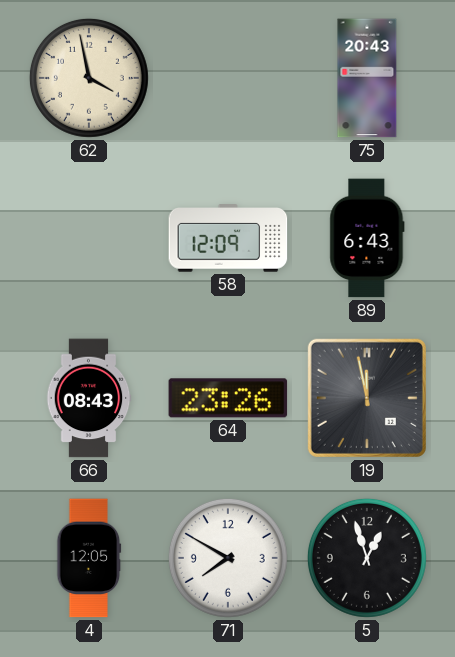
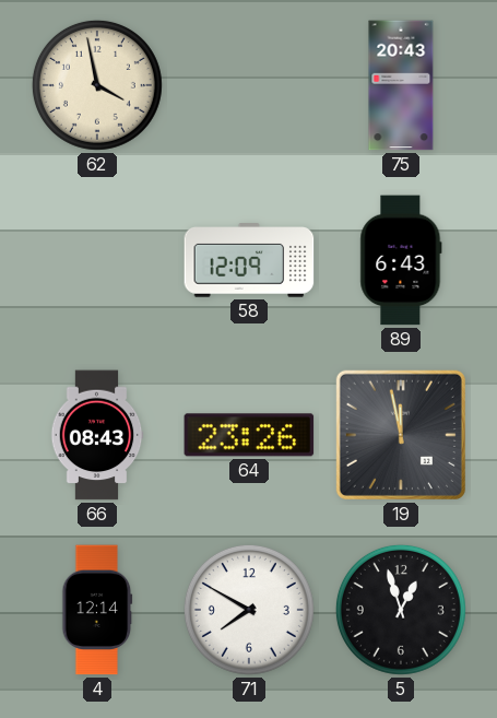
4: 12:05 -> 12:14
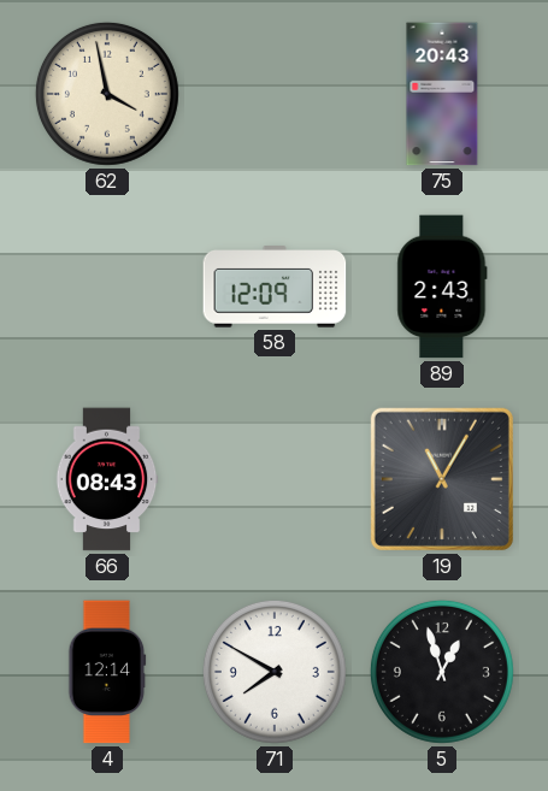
89: 6:43 -> 2:43
64: 23:26 -> none
19: 11:58 -> 11:05
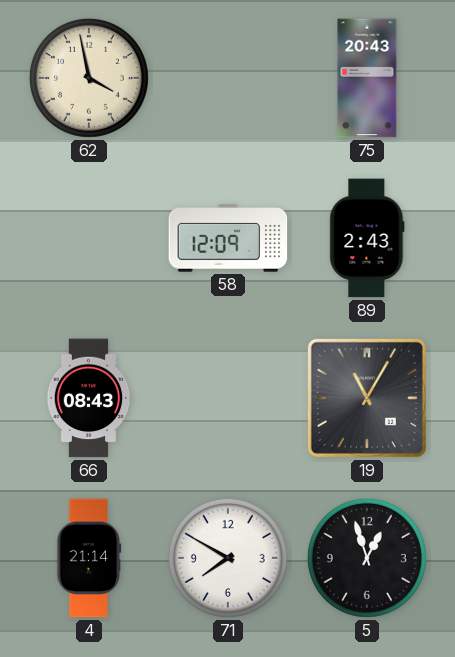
4: 12:14 -> 21:14
